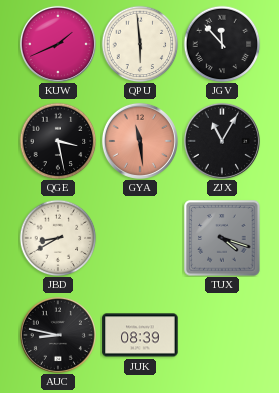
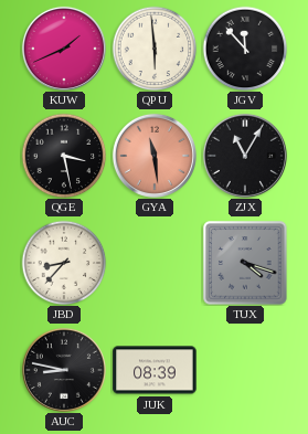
JBD: 8:40 -> 8:37
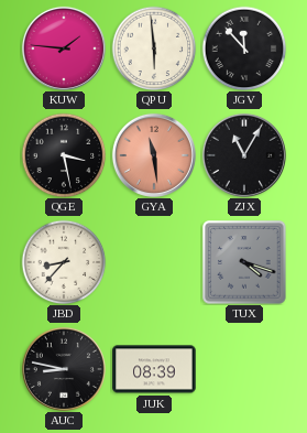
KUW: 1:41 -> 1:46
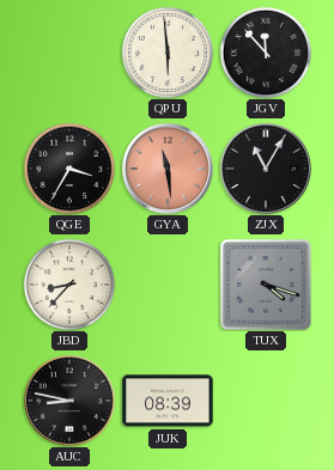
KUW: 1:46 -> none
QGE: 3:28 -> 3:35
